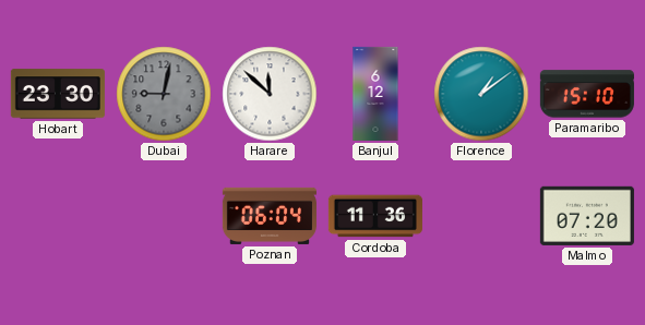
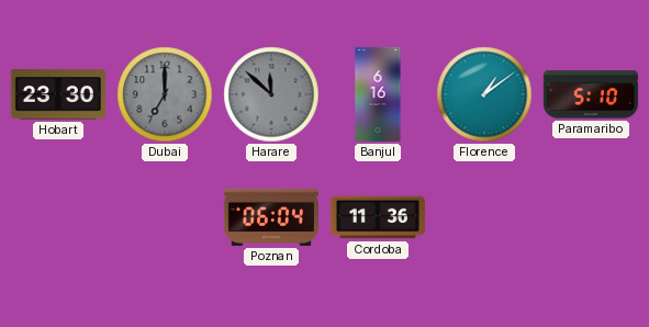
Dubai: 9:02 -> 7:00
Harare dial: white -> grey
Banjul: 6:12 -> 6:16
Paramaribo: 15:10 -> 5:10
Malmo: 07:20 -> none
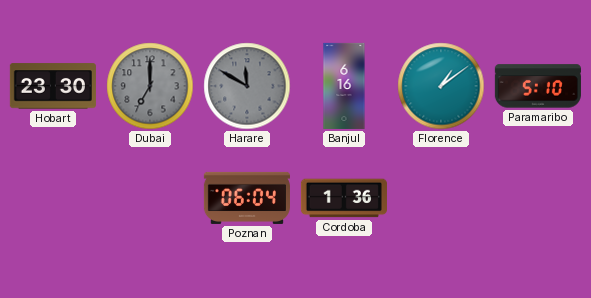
Harare: 11:52 -> 11:50
Cordoba: 11:36 -> 1:36
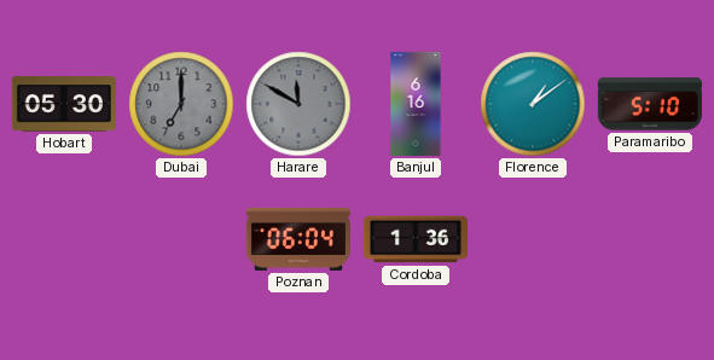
Hobart: 23:30 -> 05:30
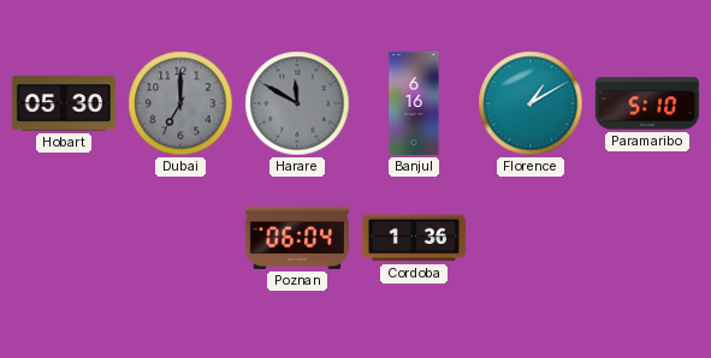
Florence: 1:09 -> 1:10
